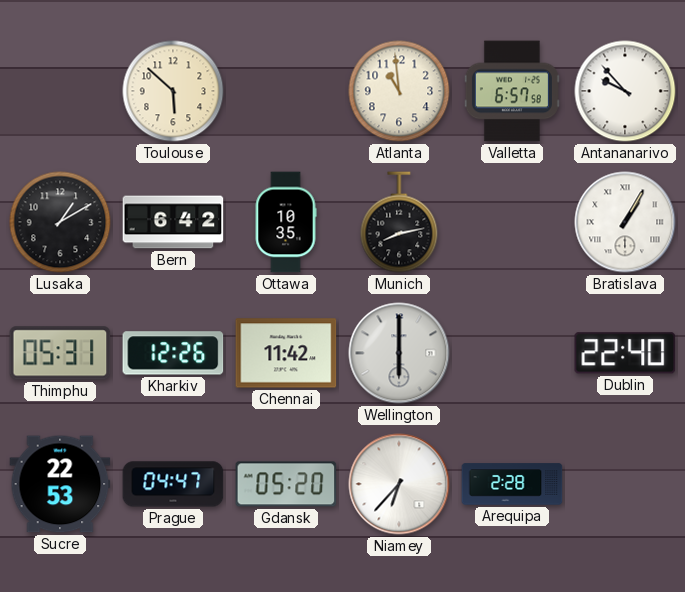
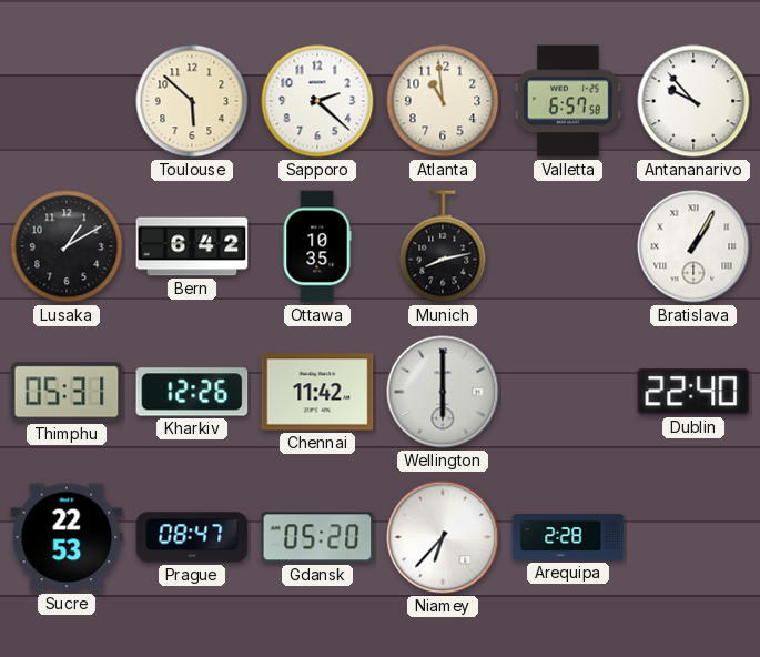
Sapporo: none -> 2:22
Prague: 04:47 -> 08:47
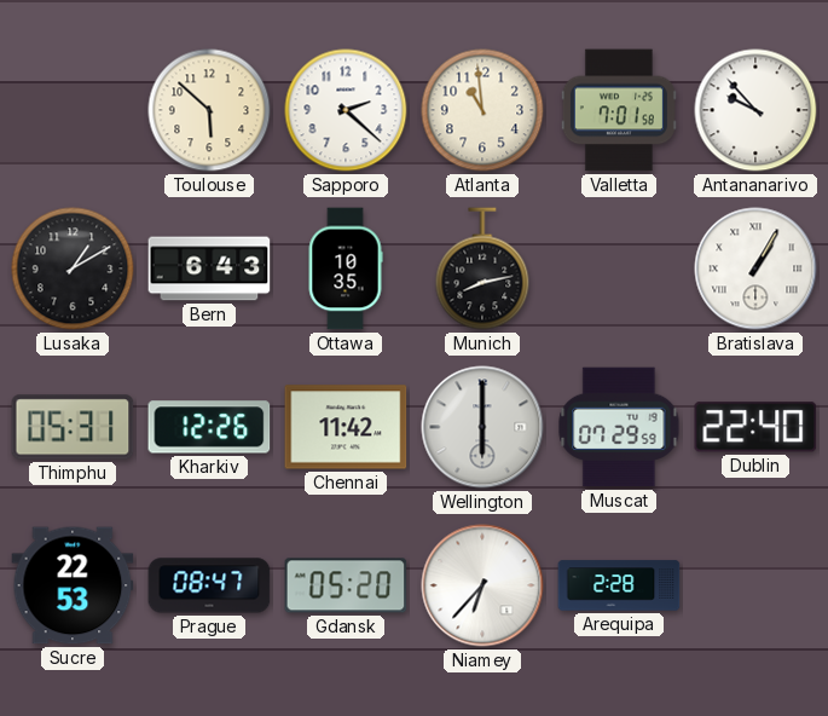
Valletta: 6:57 -> 7:01
Bern: 6:42 -> 6:43
Muscat: none -> 07:29
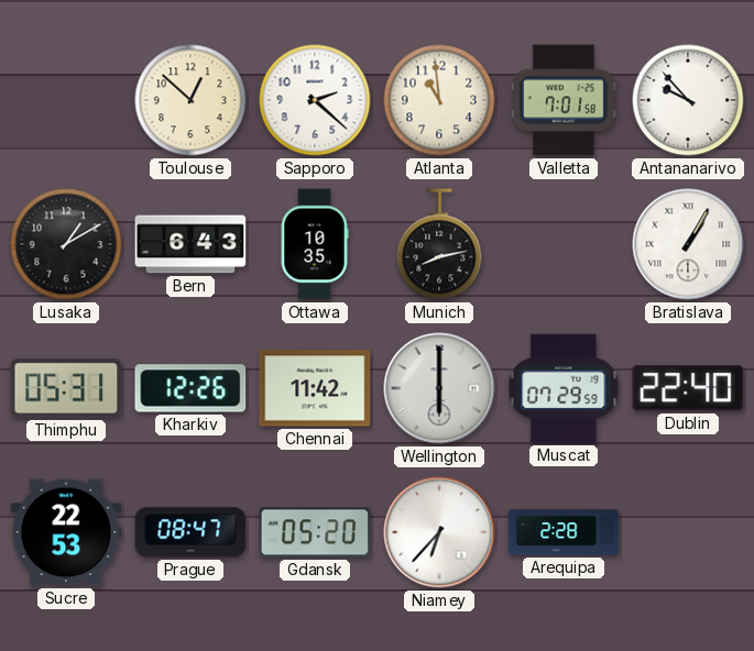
Toulouse: 5:52 -> 12:52
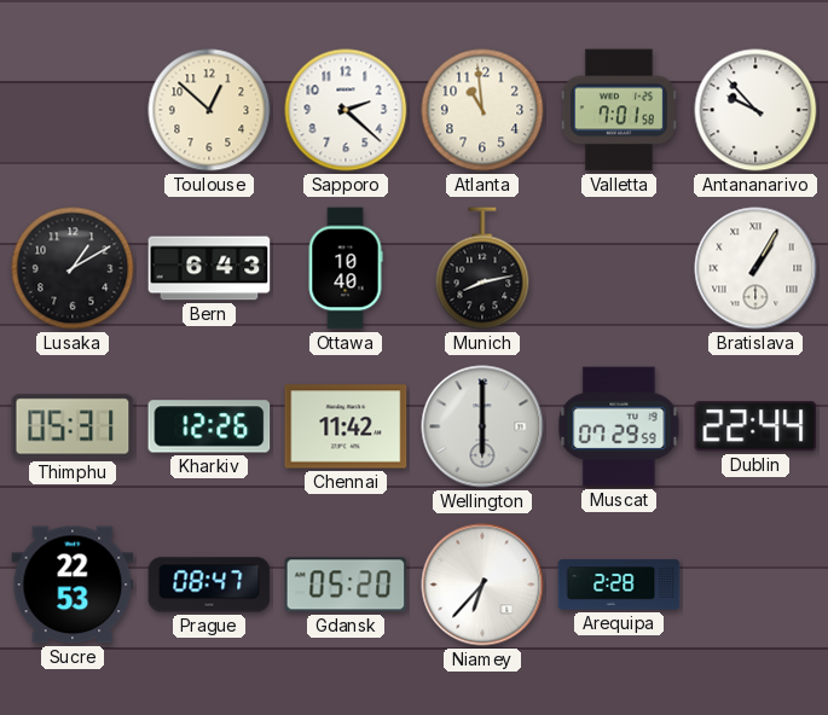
Ottawa: 10:35 -> 10:40
Dublin: 22:40 -> 22:44
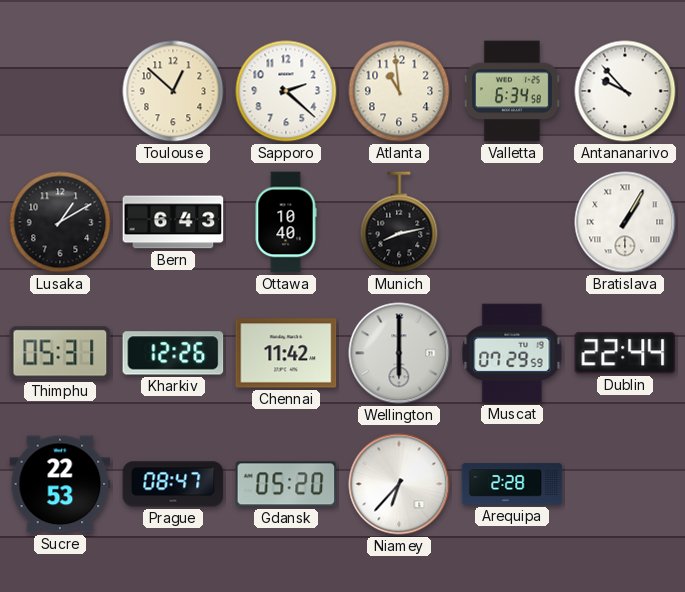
Valletta: 7:01 -> 6:34
